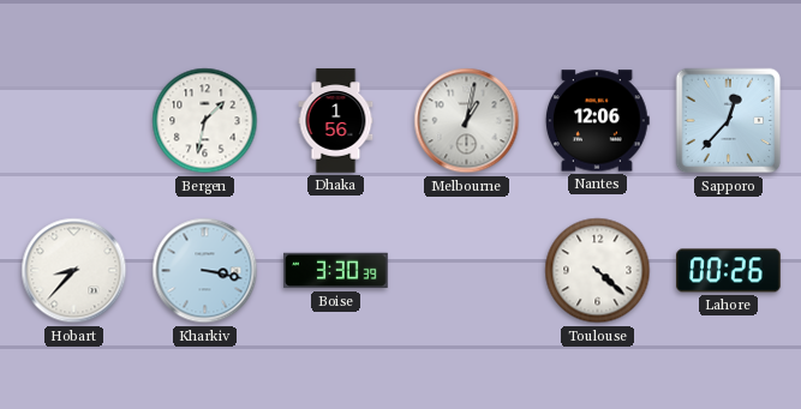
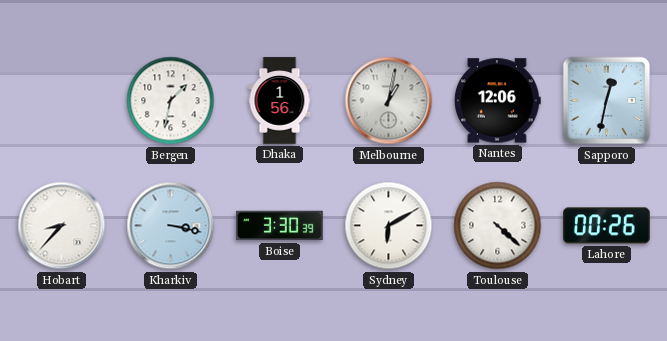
Sapporo: 12:37 -> 12:32
Sydney: none -> 6:10
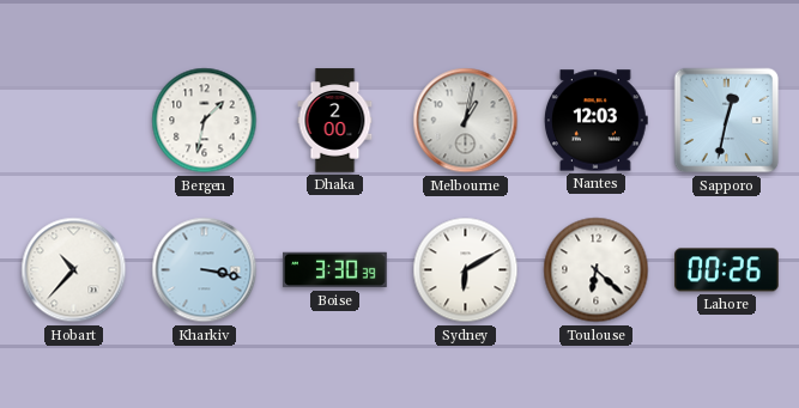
Dhaka: 1:56 -> 2:00
Nantes: 12:06 -> 12:03
Hobart: 8:37 -> 10:37
Toulouse: 4:22 -> 6:22
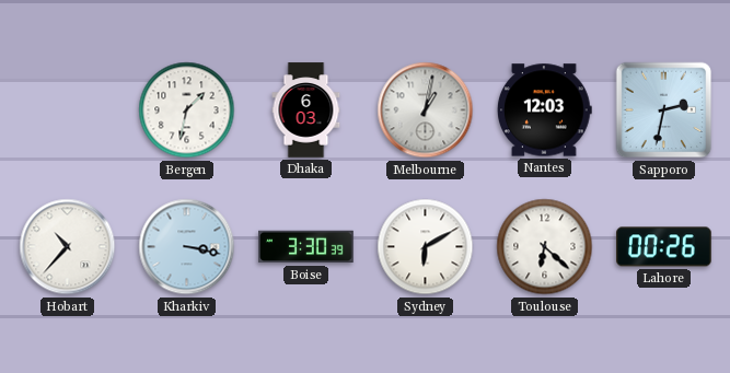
Dhaka: 2:00 -> 6:03
Sapporo: 12:32 -> 2:32
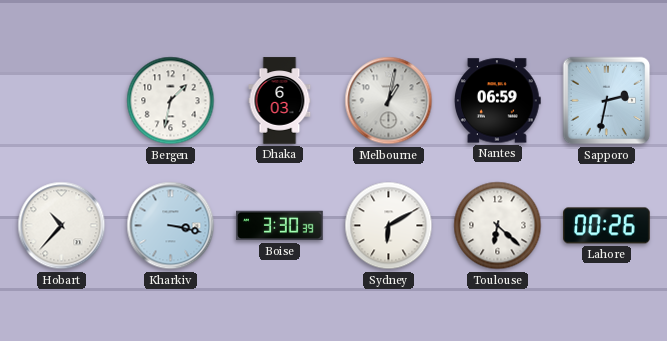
Nantes: 12:03 -> 06:59
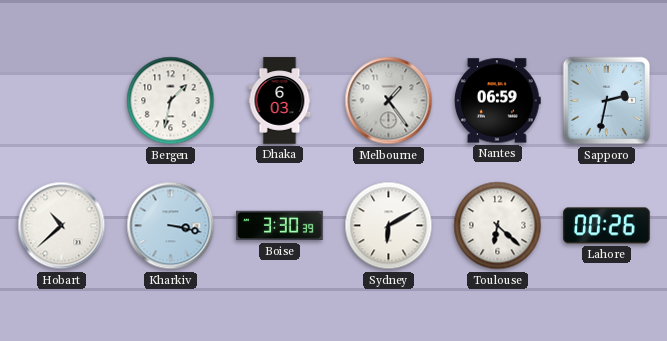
Melbourne: 1:02 -> 1:24
Hobart: 10:37 -> 10:38
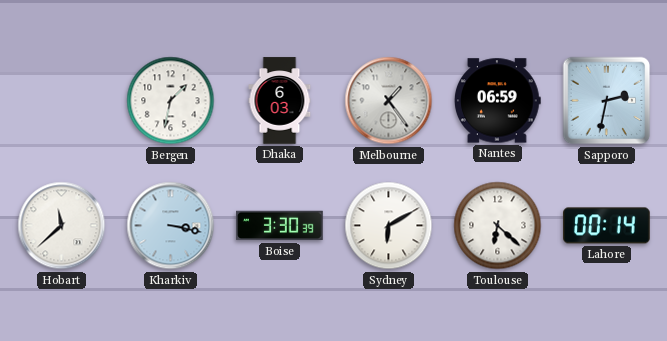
Hobart: 10:38 -> 11:38
Lahore: 00:26 -> 00:14
